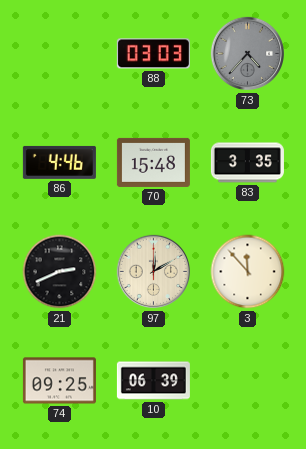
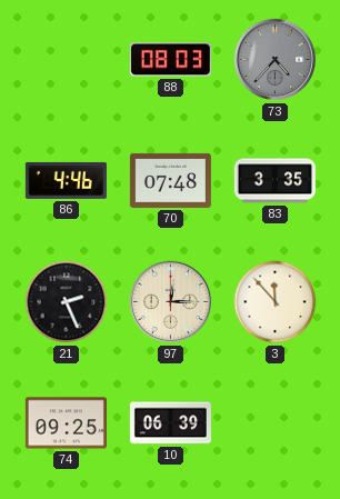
88: 03:03 -> 08:03
70: 15:48 -> 07:48
21: 2:41 -> 2:26
97: 12:10 -> 12:15
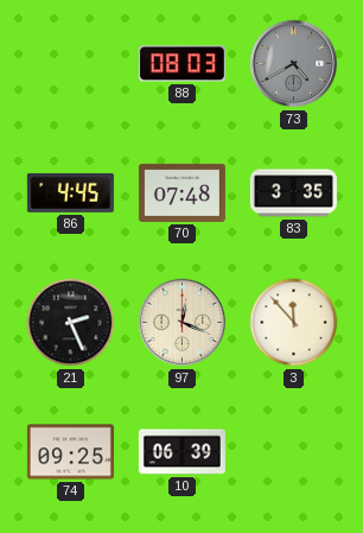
73: 4:37 -> 4:40
86: 4:46 -> 4:45
97: 12:15 -> 12:19
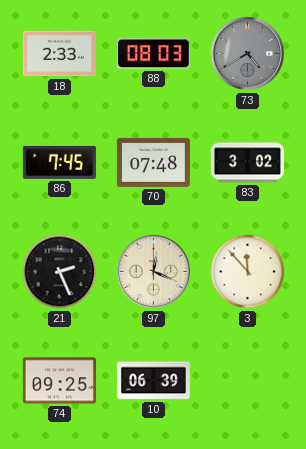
18: none -> 2:33
86: 4:45 -> 7:45
83: 3:35 -> 3:02
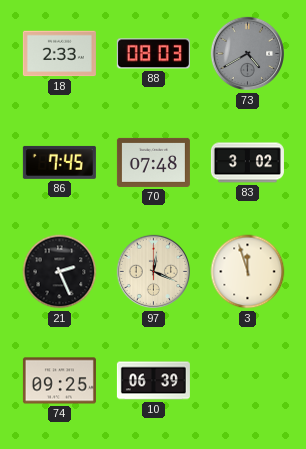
3: 11:53 -> 11:57
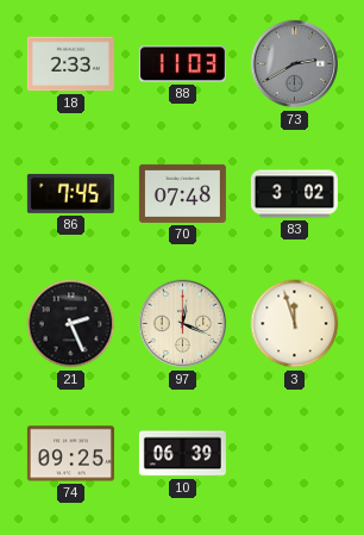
88: 08:03 -> 11:03
73: 4:40 -> 2:40
